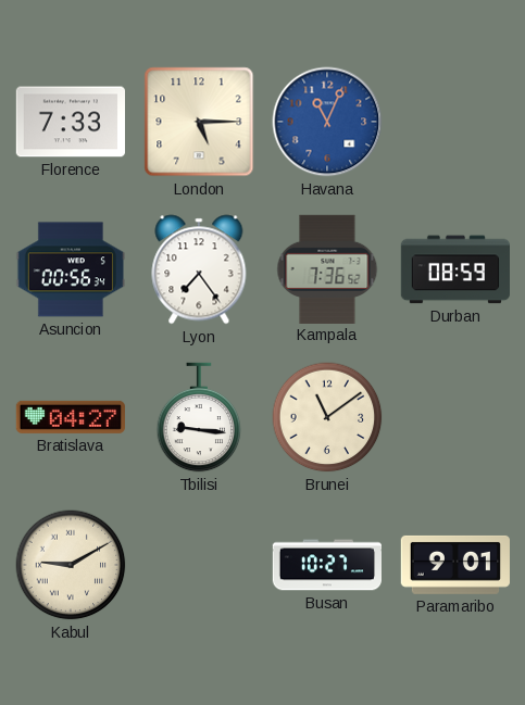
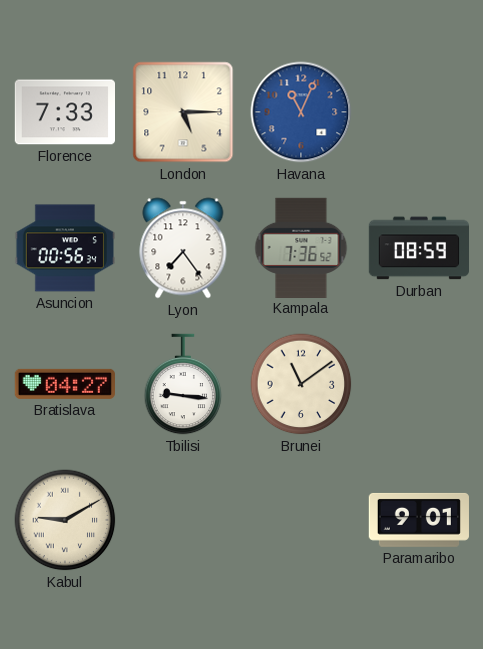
Busan: 10:27 -> none
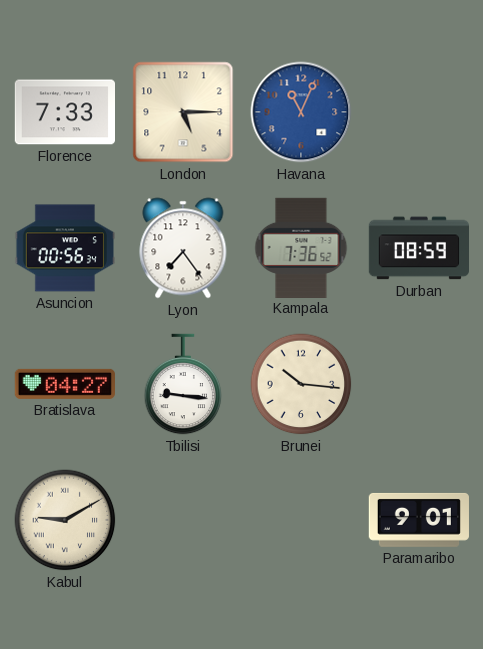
Brunei: 11:09 -> 10:16
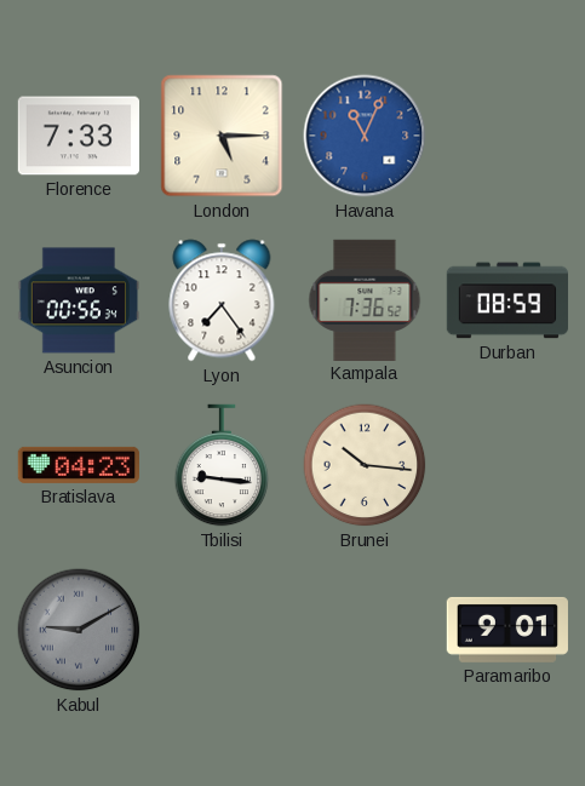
Bratislava: 04:27 -> 04:23
Kabul dial: cream -> grey
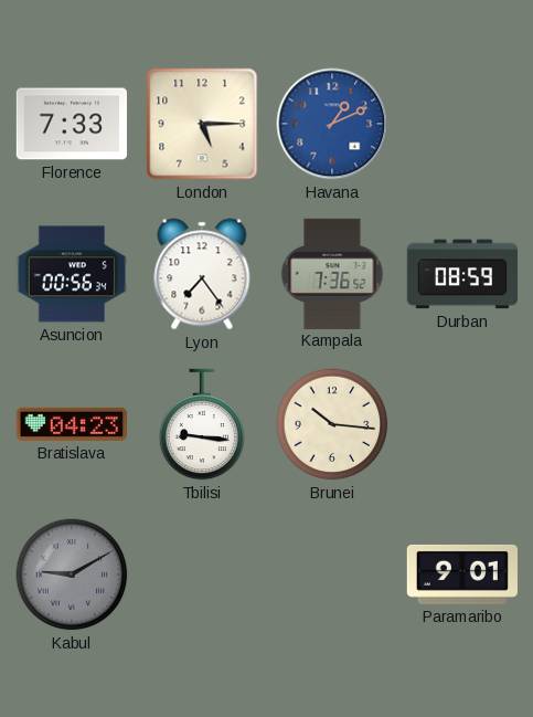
Havana: 11:04 -> 1:11
